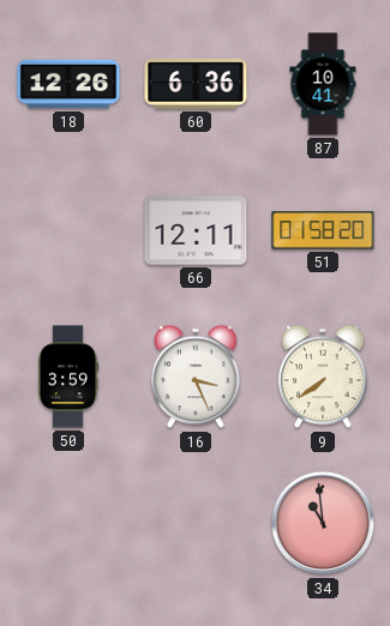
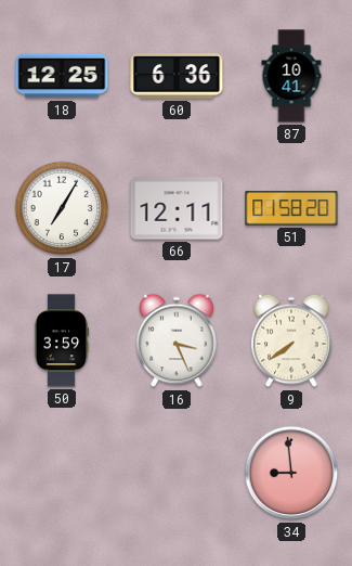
18: 12:26 -> 12:25
17: none -> 7:05
34: 10:59 -> 8:59
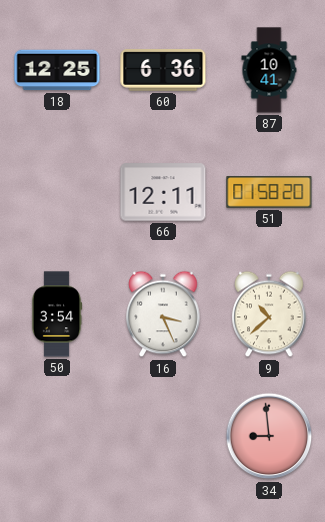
17: 7:05 -> none
50: 3:59 -> 3:54
9: 7:39 -> 10:38
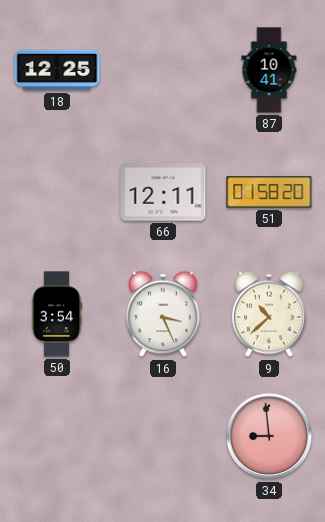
60: 6:36 -> none
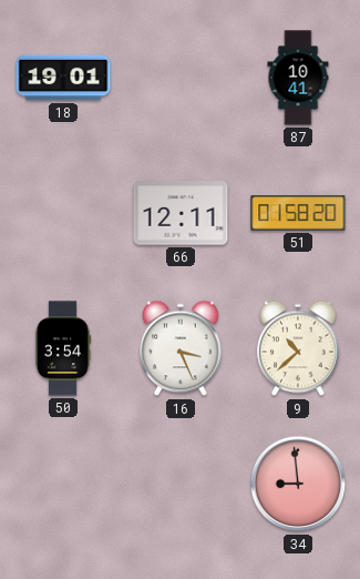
18: 12:25 -> 19:01
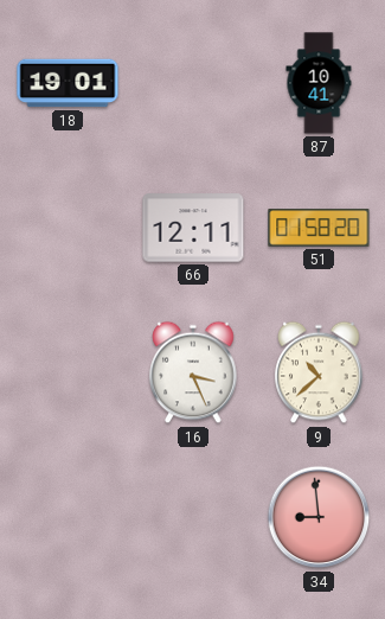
50: 3:54 -> none
